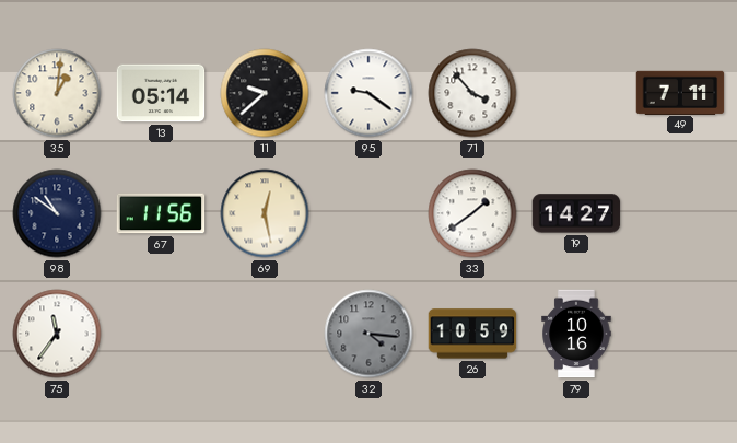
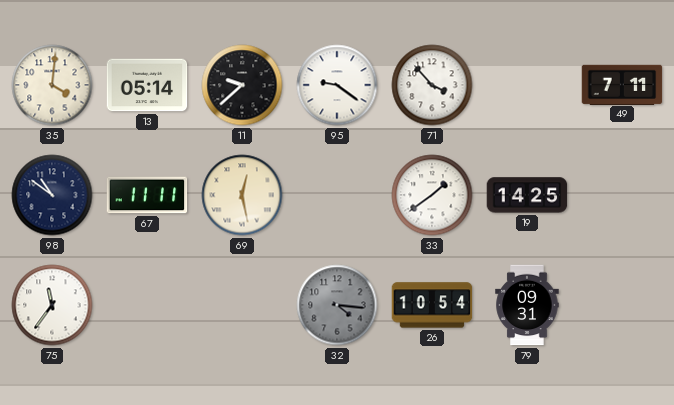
35: 1:01 -> 4:01
67: 11:56 -> 11:11
19: 14:27 -> 14:25
26: 10:59 -> 10:54
79: 10:16 -> 09:31
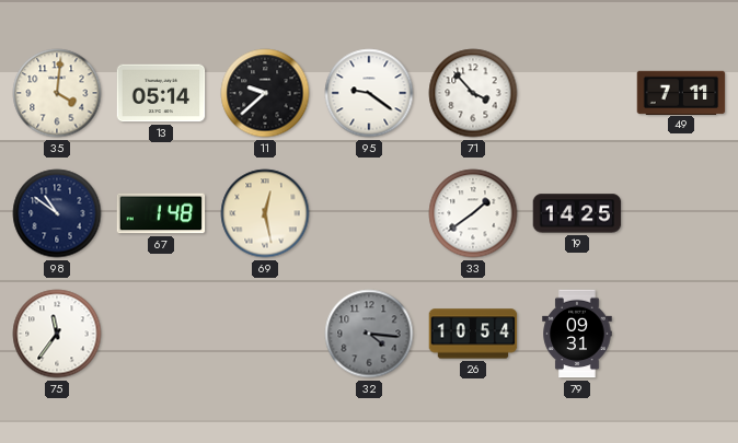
67: 11:11 -> 1:48
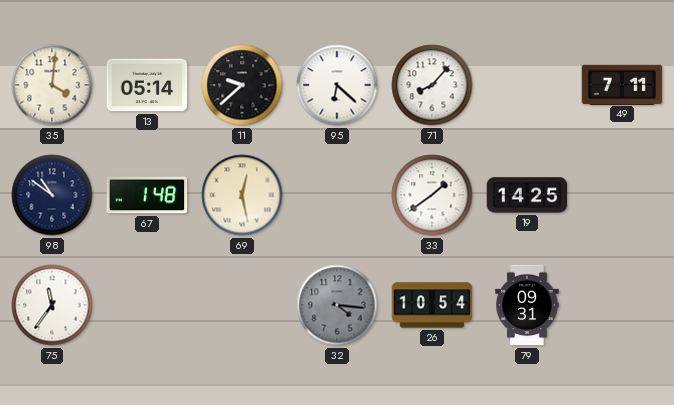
95: 9:21 -> 6:22
71: 3:53 -> 8:07
